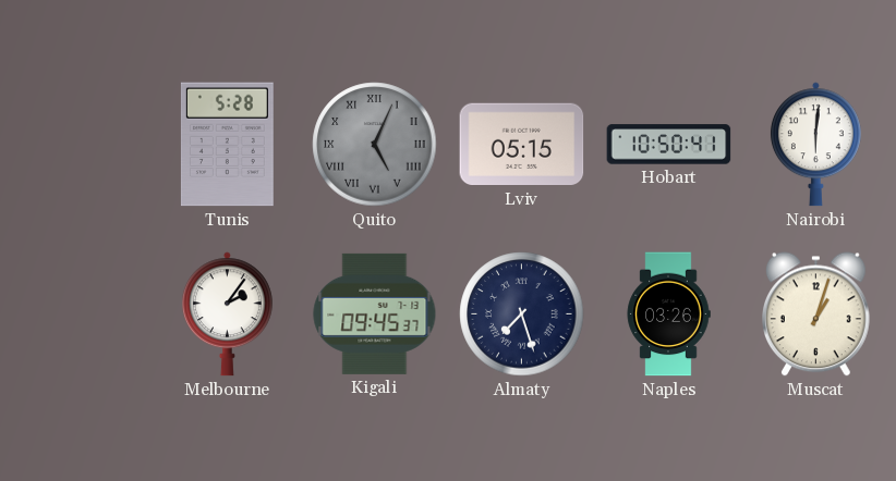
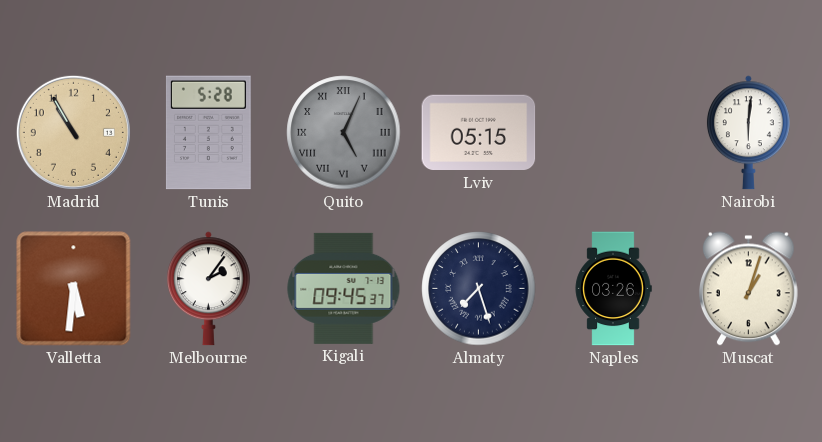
Madrid: none -> 10:55
Hobart: 10:50 -> none
Valletta: none -> 5:31
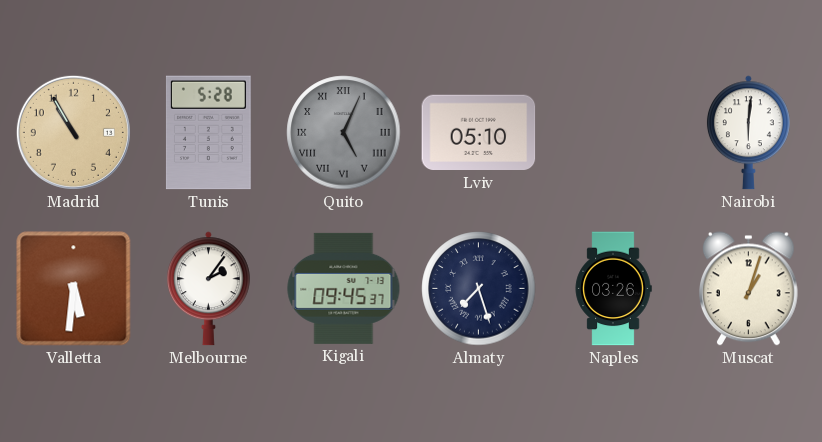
Lviv: 05:15 -> 05:10
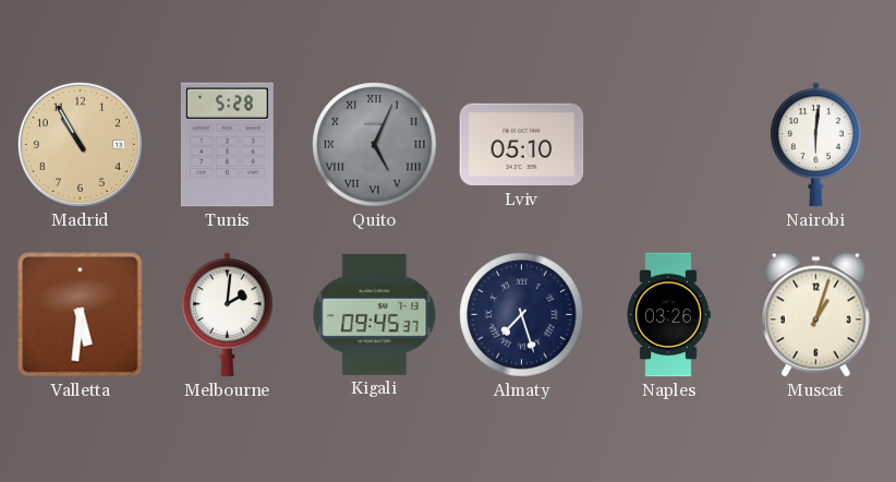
Melbourne: 2:06 -> 2:01
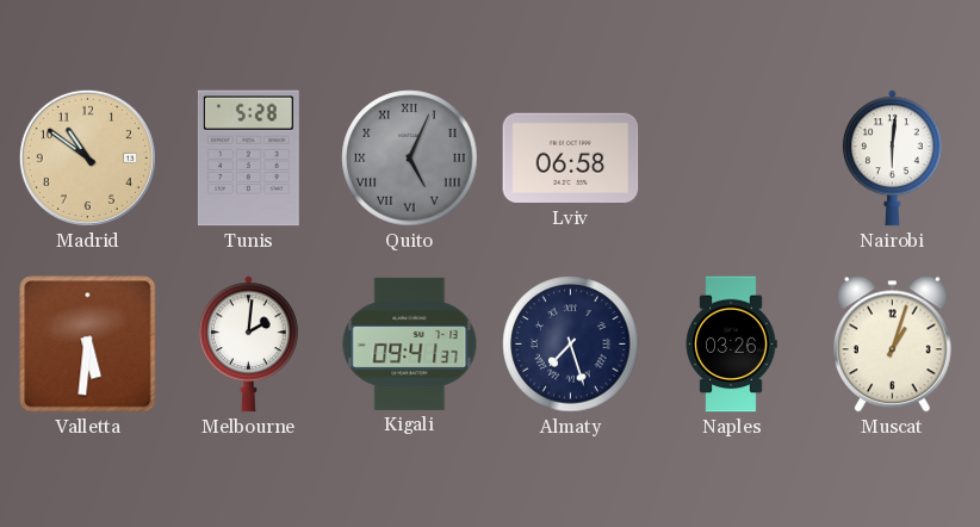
Madrid: 10:55 -> 10:51
Lviv: 05:10 -> 06:58
Kigali: 09:45 -> 09:41
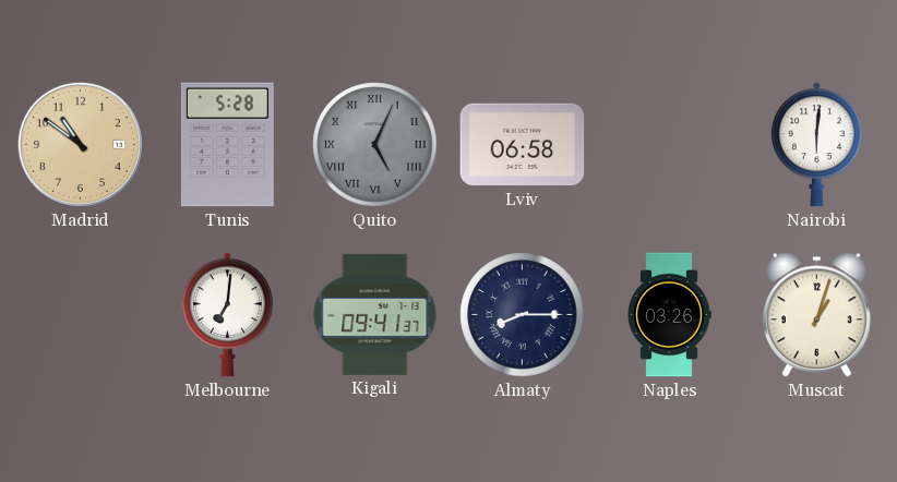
Valletta: 5:31 -> none
Melbourne: 2:01 -> 7:01
Almaty: 7:27 -> 8:15
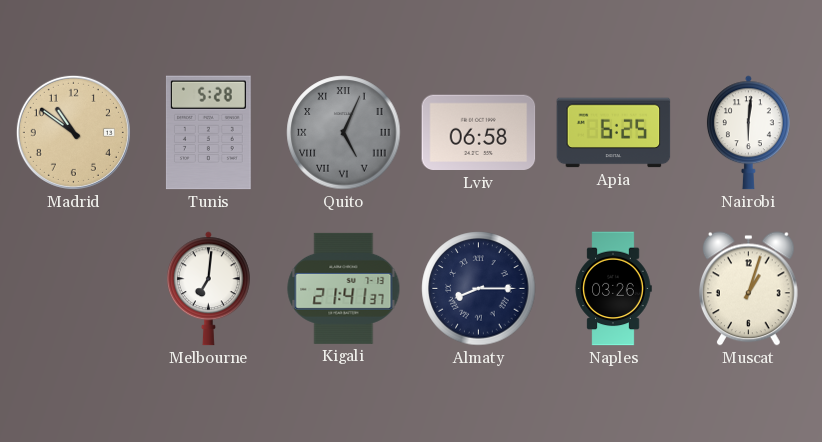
Apia: none -> 6:25
Kigali: 09:41 -> 21:41
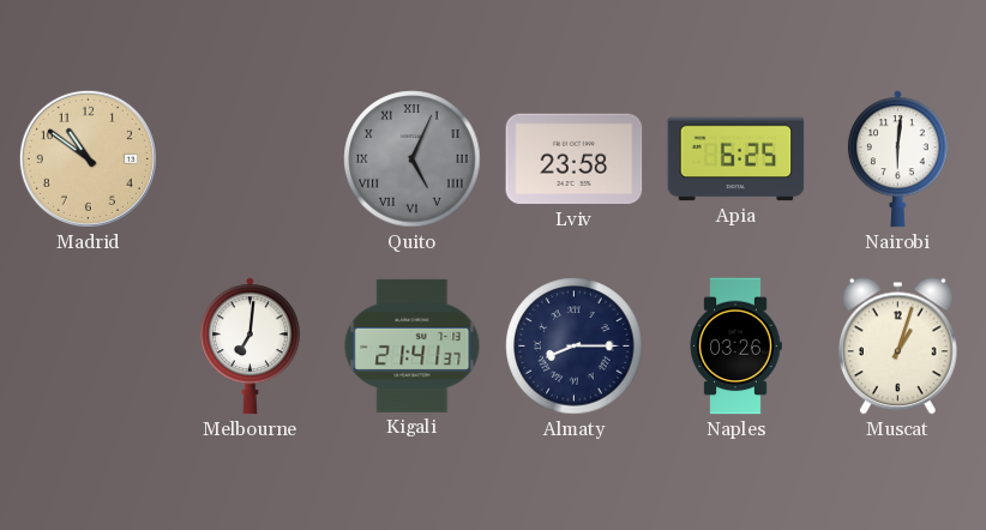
Tunis: 5:28 -> none
Lviv: 06:58 -> 23:58
